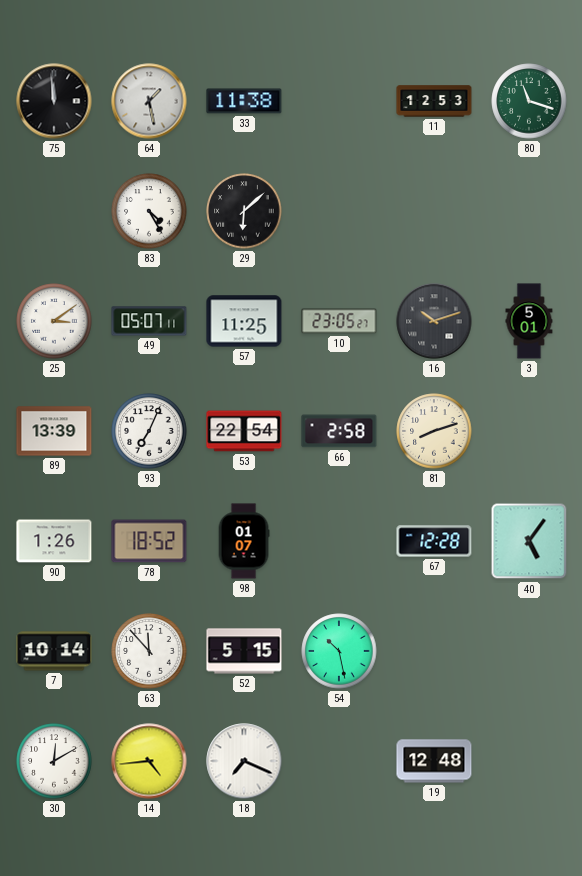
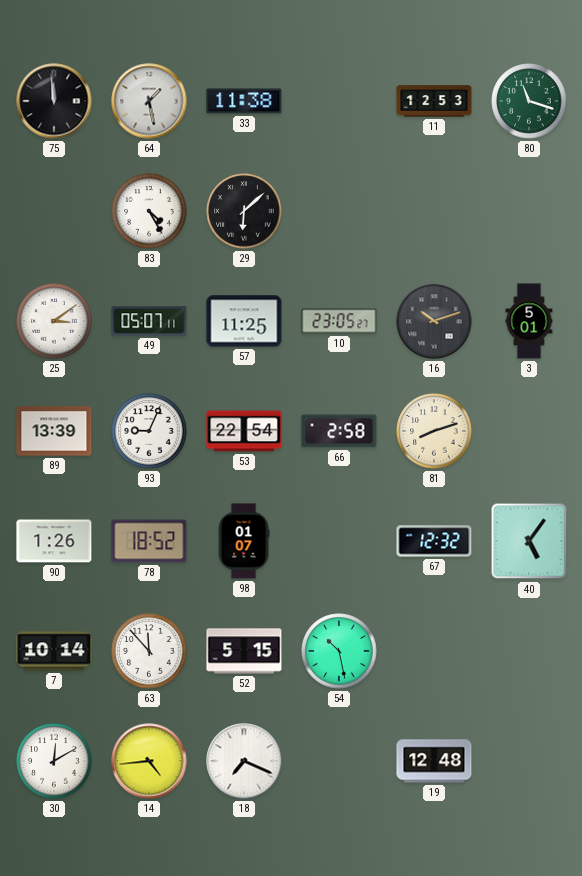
93: 7:04 -> 9:04
67: 12:28 -> 12:32
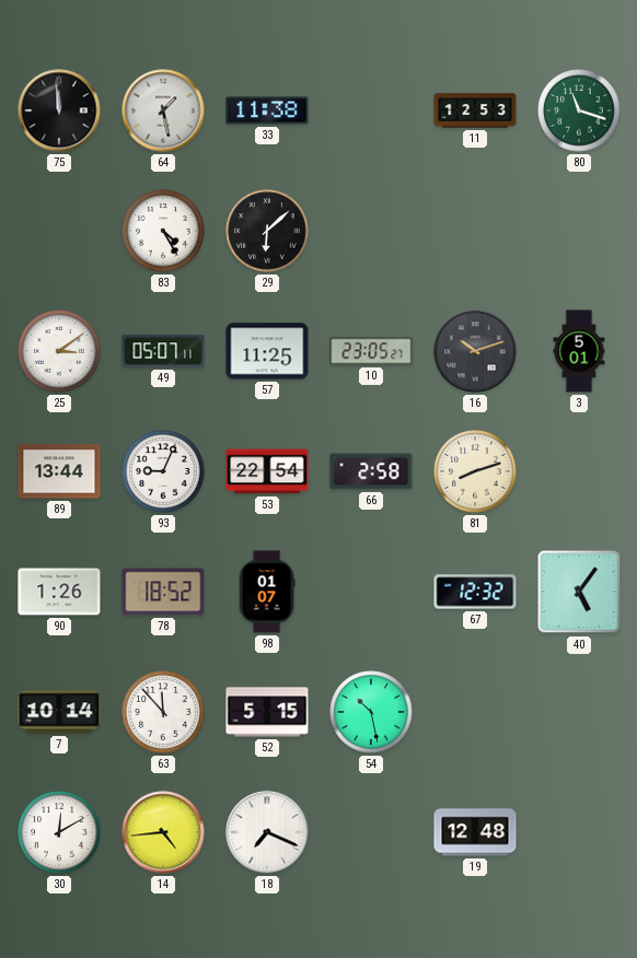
89: 13:39 -> 13:44
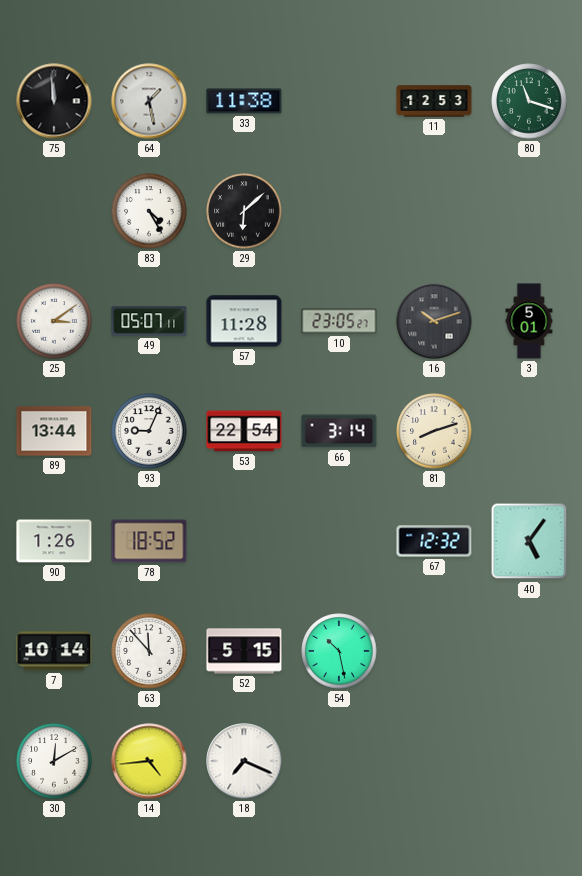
57: 11:25 -> 11:28
66: 2:58 -> 3:14
98: 01:07 -> none
19: 12:48 -> none
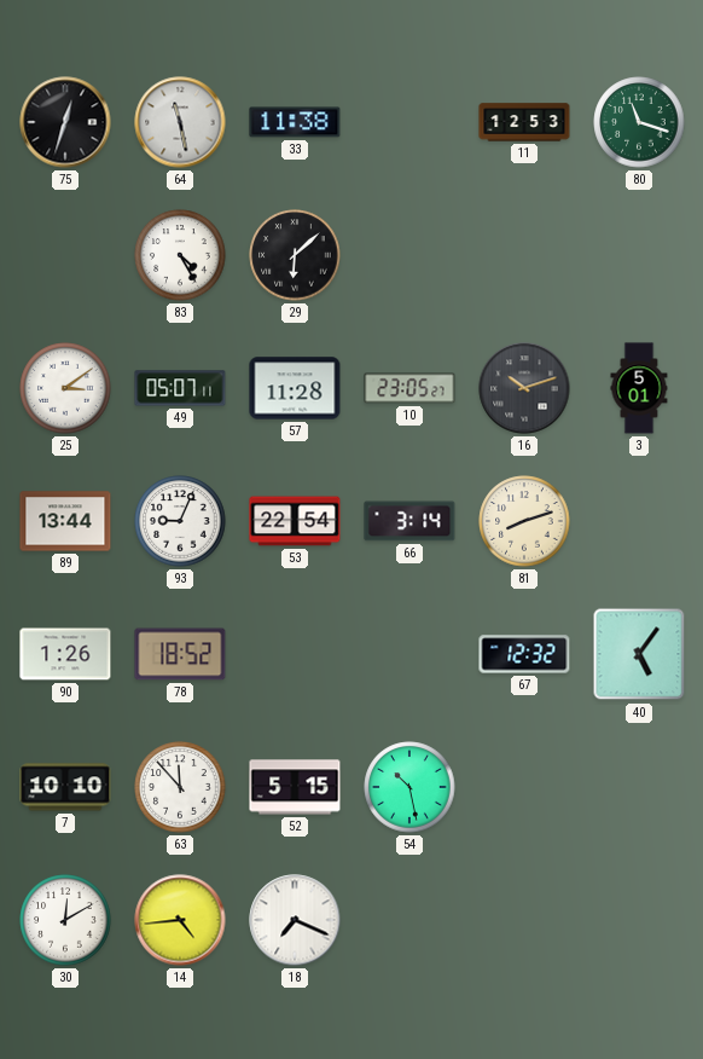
75: 11:59 -> 12:33
64: 1:28 -> 11:28
7: 10:14 -> 10:10
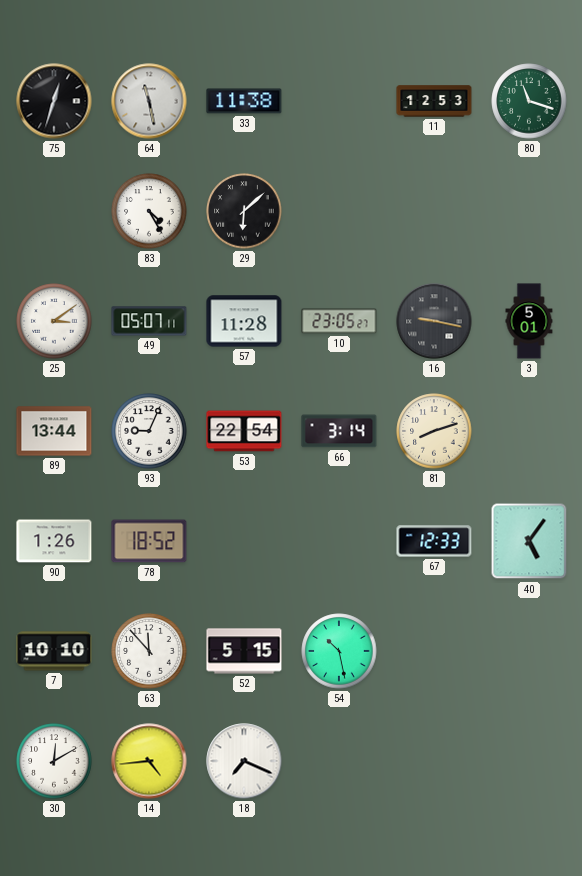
16: 10:12 -> 9:17
67: 12:32 -> 12:33
